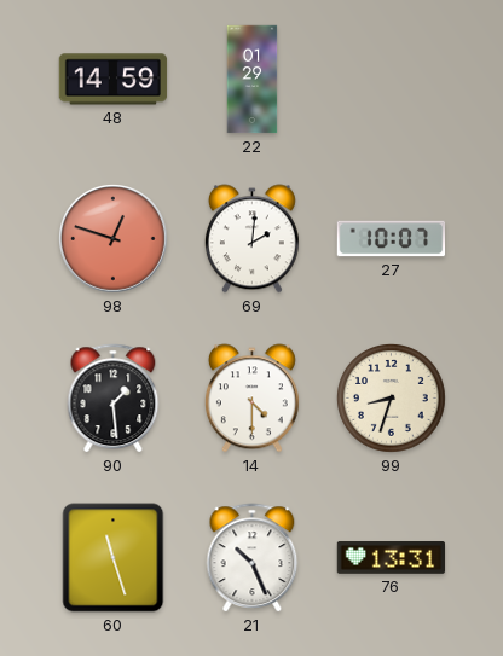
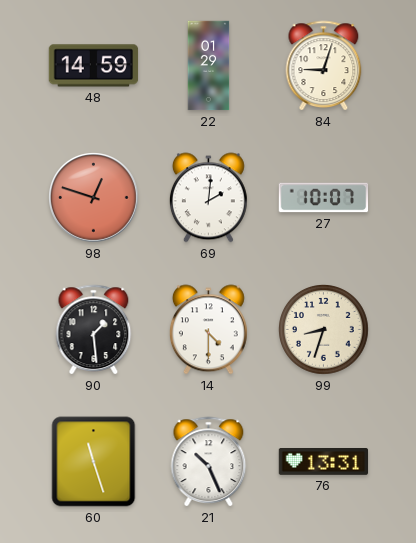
84: none -> 9:03
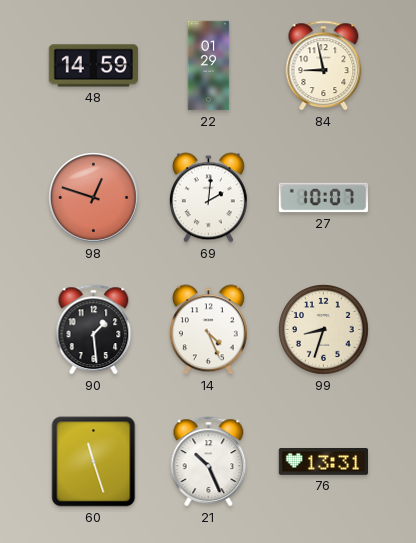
84: 9:03 -> 8:58
14: 4:30 -> 4:26
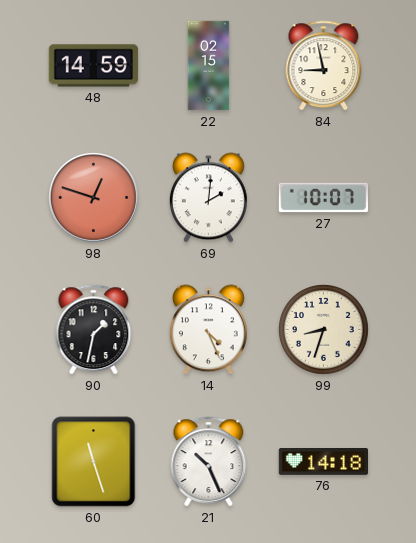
22: 01:29 -> 02:15
90: 1:29 -> 1:32
76: 13:31 -> 14:18
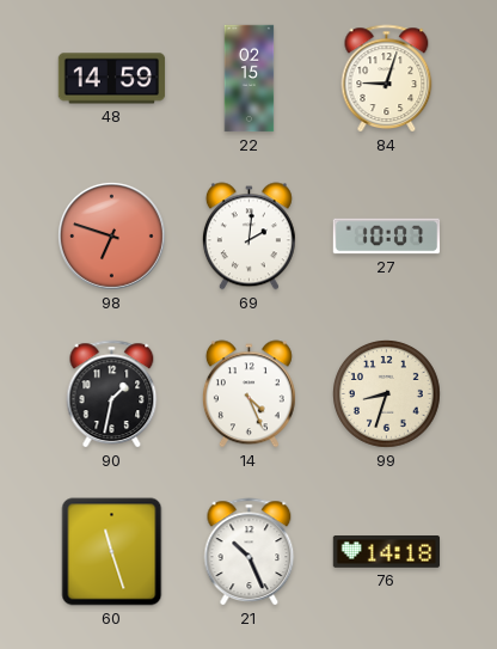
84: 8:58 -> 9:03
98: 12:48 -> 6:48
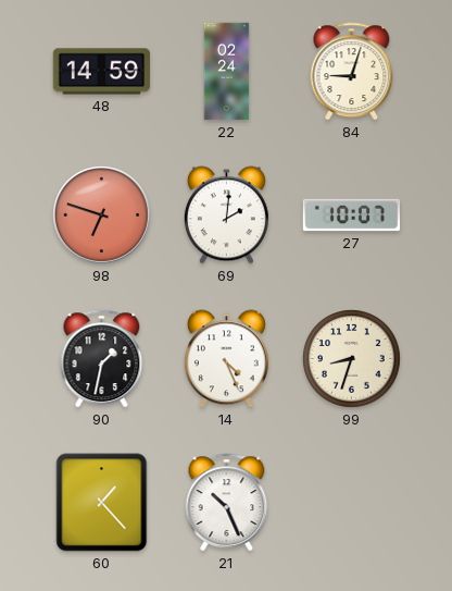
22: 02:15 -> 02:24
60: 11:27 -> 1:23
76: 14:18 -> none
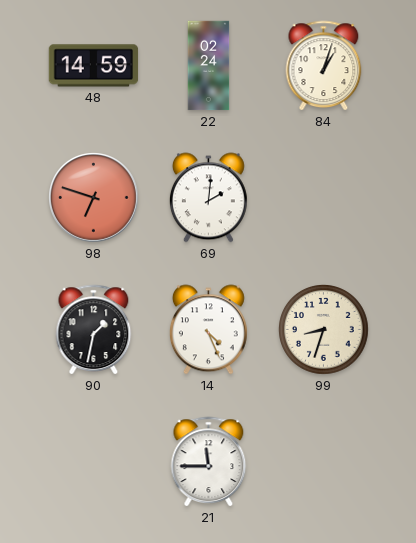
84: 9:03 -> 1:03
27: 10:07 -> none
60: 1:23 -> none
21: 10:26 -> 11:45
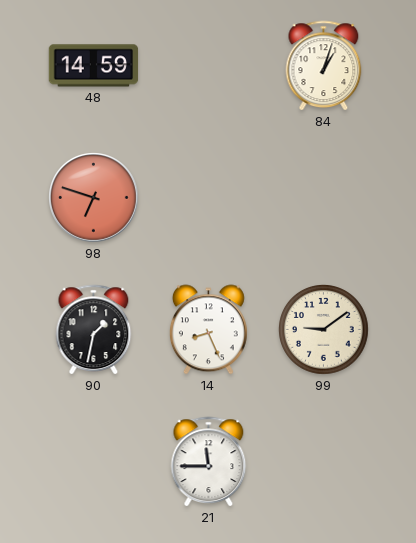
22: 02:24 -> none
69: 2:01 -> none
14: 4:26 -> 8:26
99: 8:33 -> 9:09
